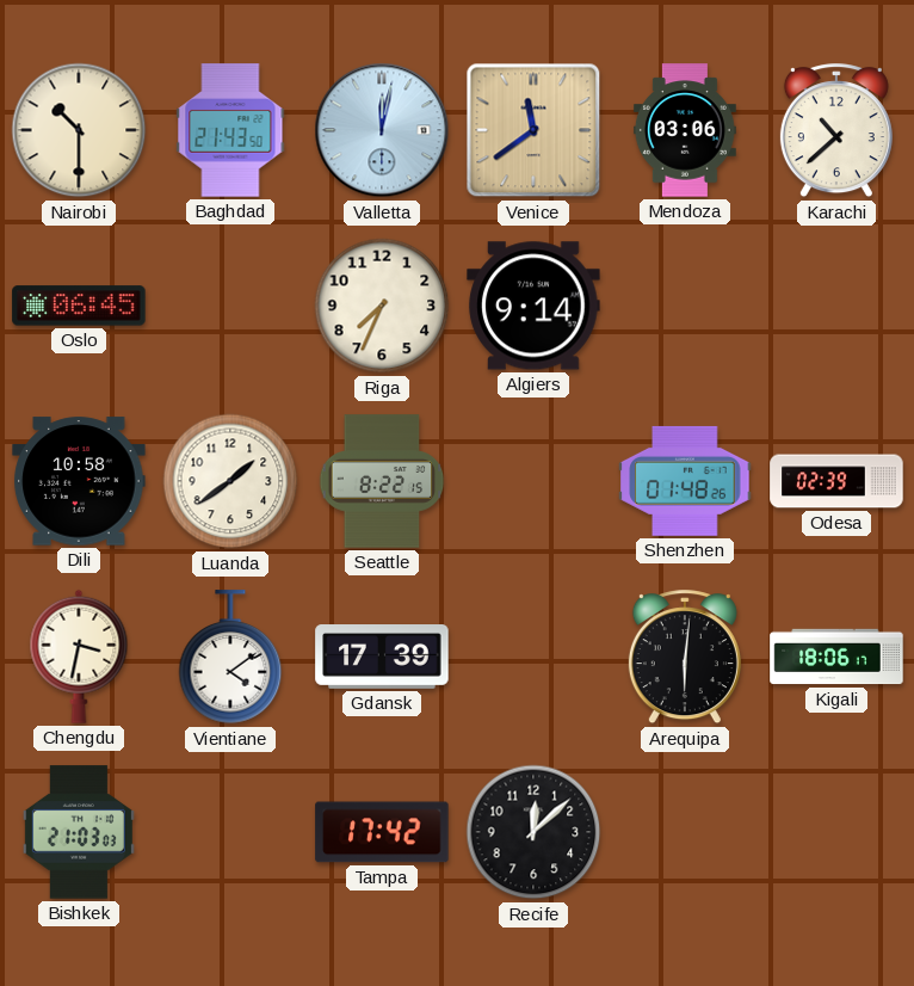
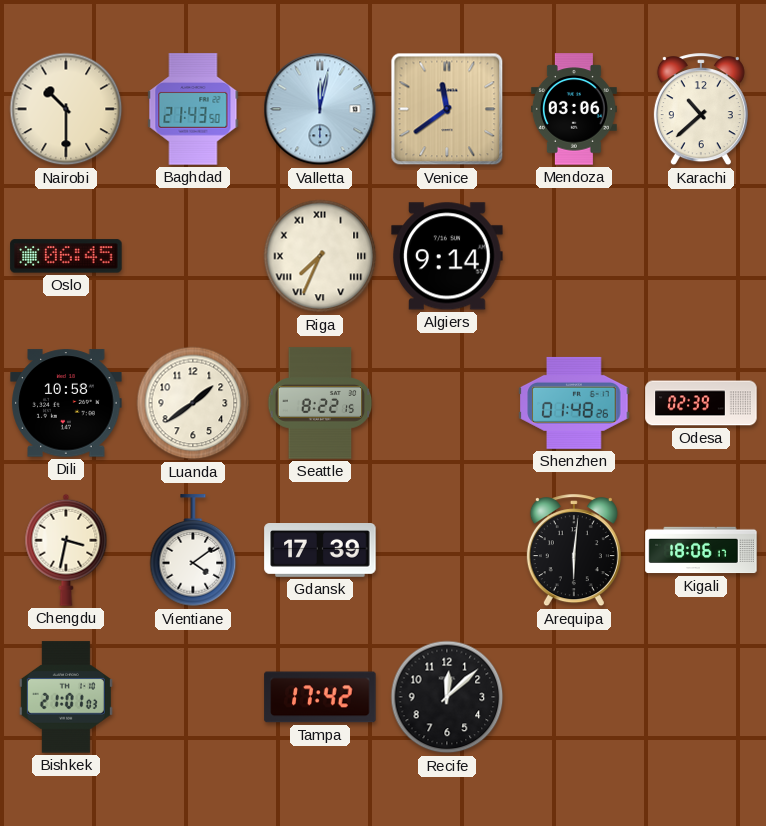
Riga numerals: Arabic -> Roman
Bishkek: 21:03 -> 21:01
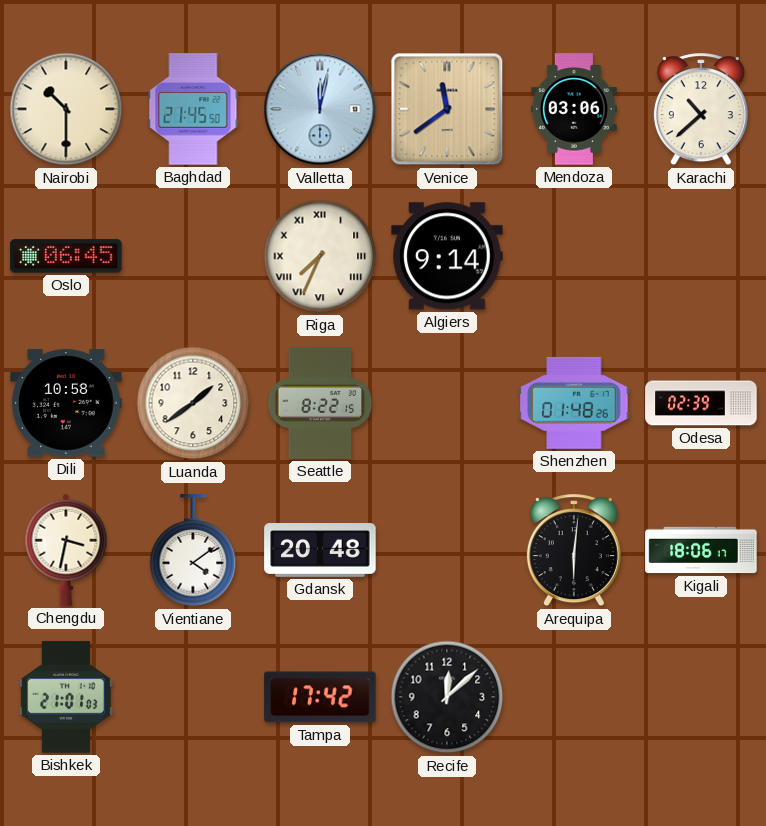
Baghdad: 21:43 -> 21:45
Gdansk: 17:39 -> 20:48
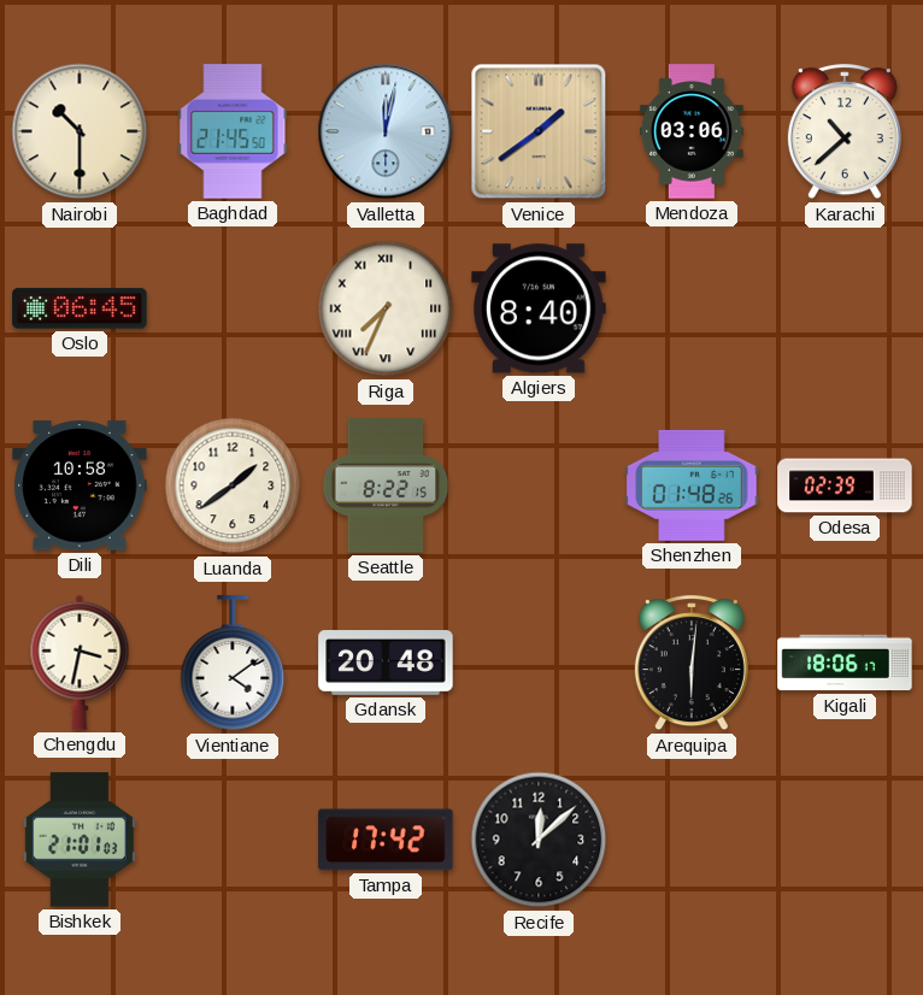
Venice: 11:39 -> 1:39
Algiers: 9:14 -> 8:40
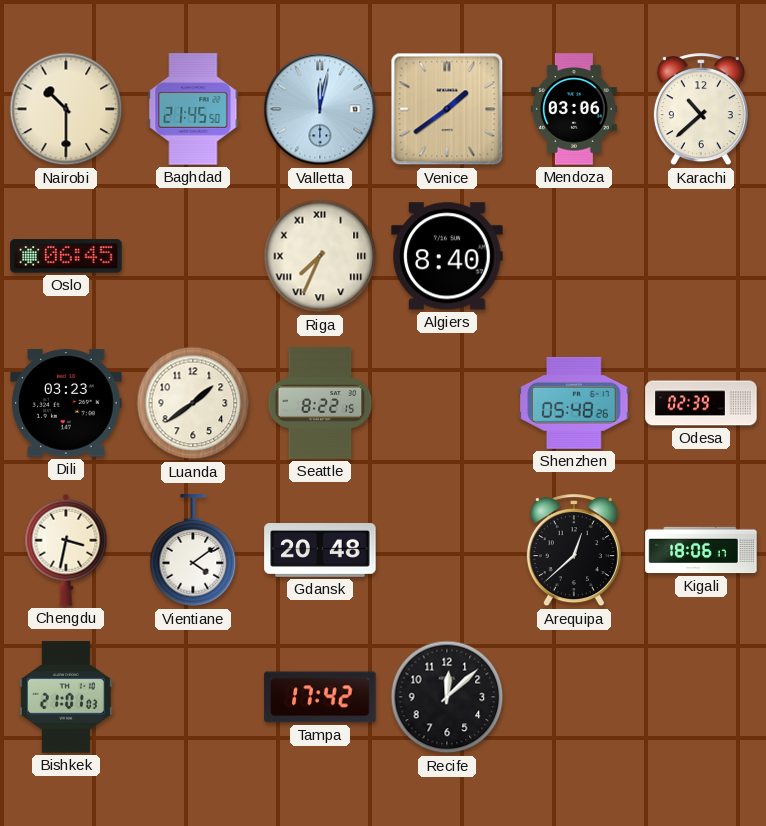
Dili: 10:58 -> 03:23
Shenzhen: 01:48 -> 05:48
Arequipa: 6:01 -> 12:38
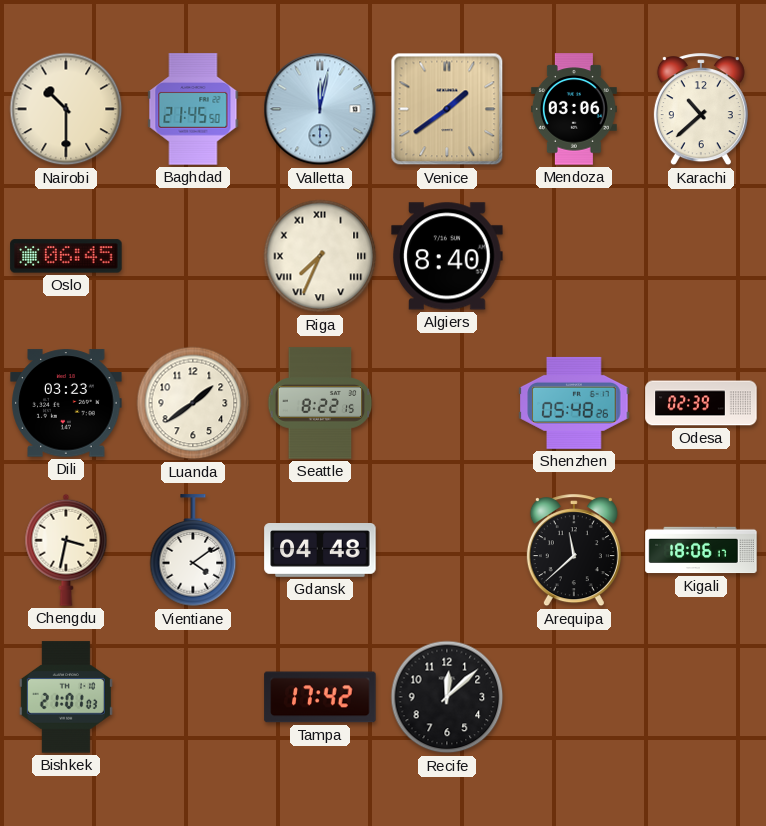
Gdansk: 20:48 -> 04:48
Arequipa: 12:38 -> 11:38
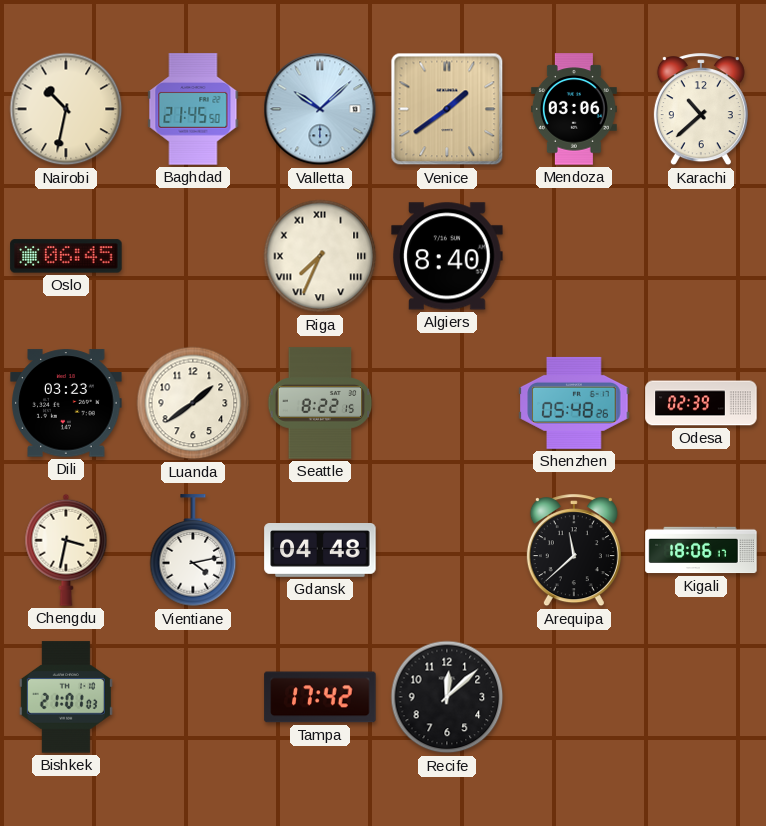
Nairobi: 10:30 -> 10:32
Valletta: 12:02 -> 10:08
Vientiane: 4:09 -> 4:13
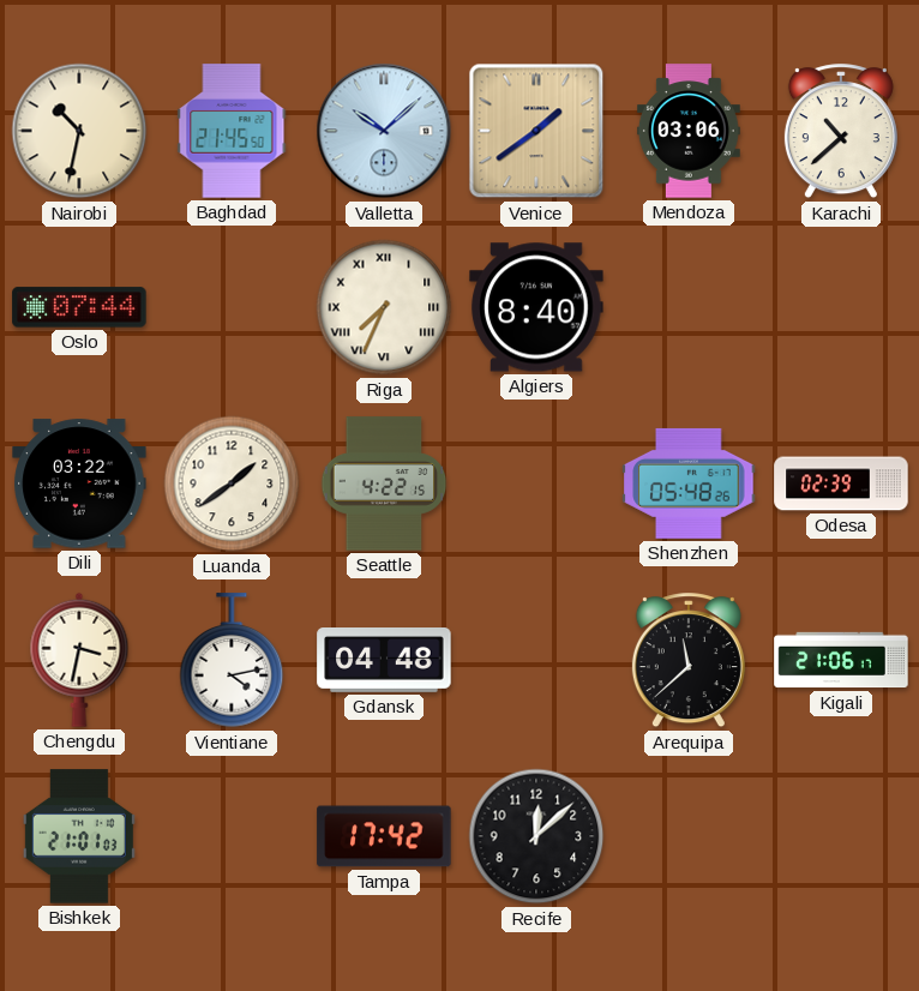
Oslo: 06:45 -> 07:44
Dili: 03:23 -> 03:22
Seattle: 8:22 -> 4:22
Kigali: 18:06 -> 21:06
